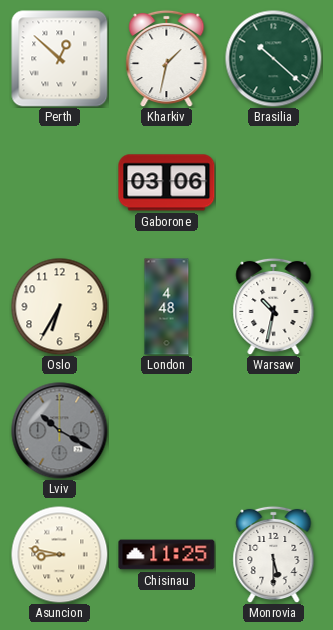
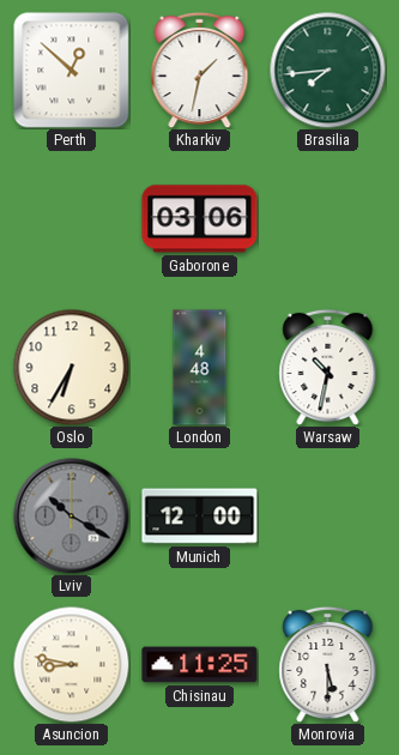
Brasilia: 10:22 -> 7:44
Munich: none -> 12:00
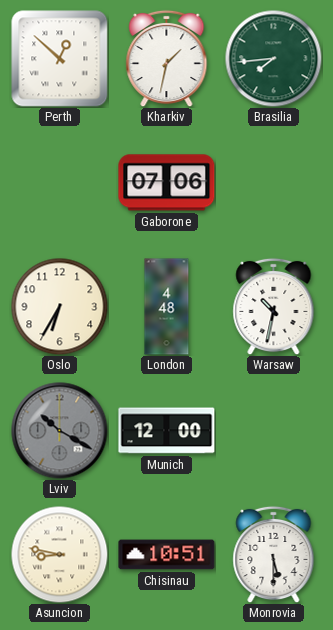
Gaborone: 03:06 -> 07:06
Chisinau: 11:25 -> 10:51
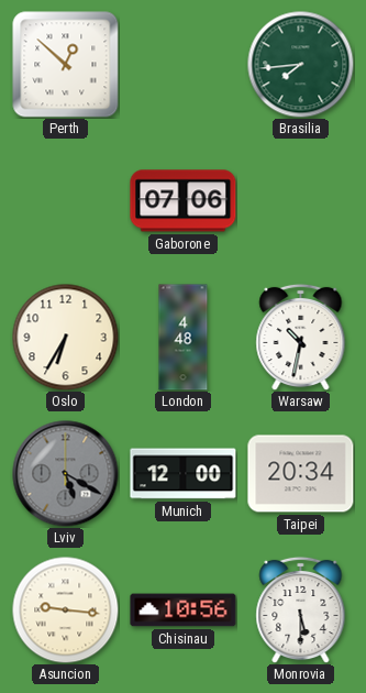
Kharkiv: 1:32 -> none
Lviv: 10:20 -> 5:20
Taipei: none -> 20:34
Asuncion: 8:47 -> 9:16
Chisinau: 10:51 -> 10:56
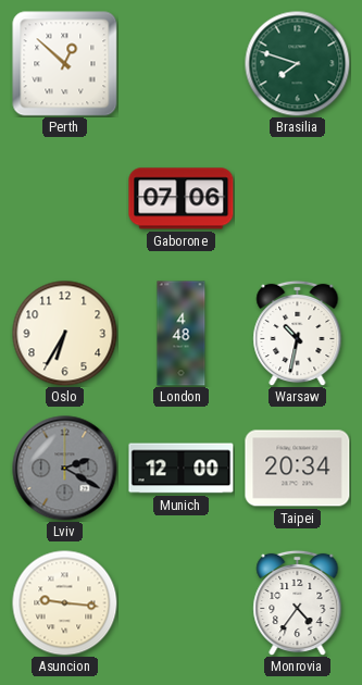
Brasilia: 7:44 -> 7:48
Lviv: 5:20 -> 2:20
Chisinau: 10:56 -> none
Monrovia: 5:30 -> 4:36
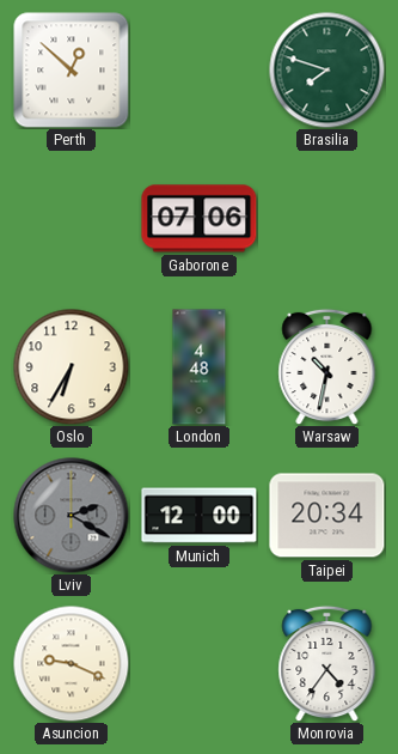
Asuncion: 9:16 -> 9:19
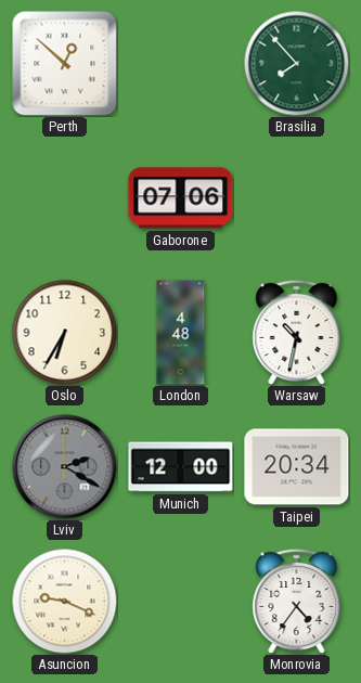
Brasilia: 7:48 -> 7:53
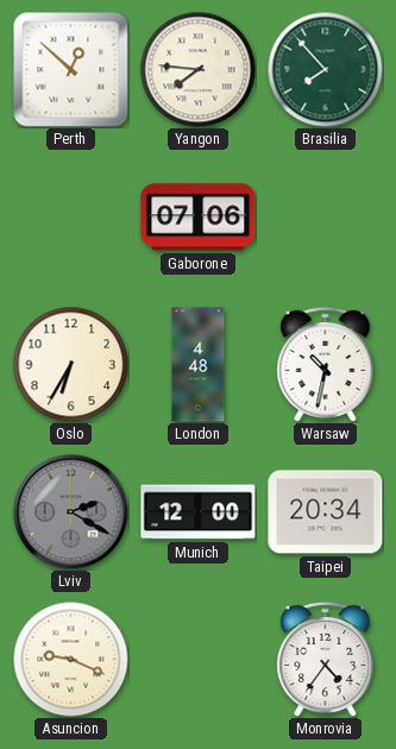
Yangon: none -> 7:46
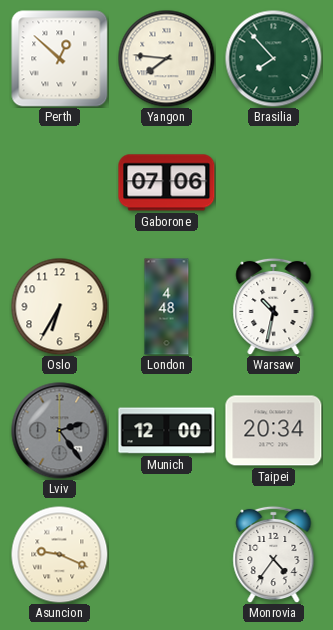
Lviv: 2:20 -> 2:24
